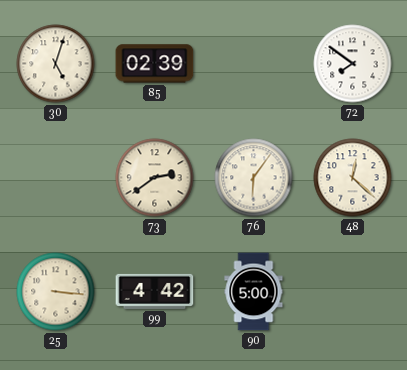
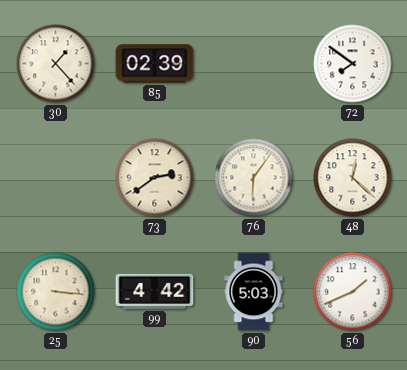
30: 5:03 -> 1:23
90: 5:00 -> 5:03
56: none -> 1:41
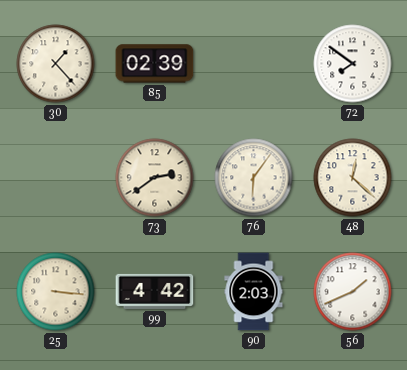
90: 5:03 -> 2:03
